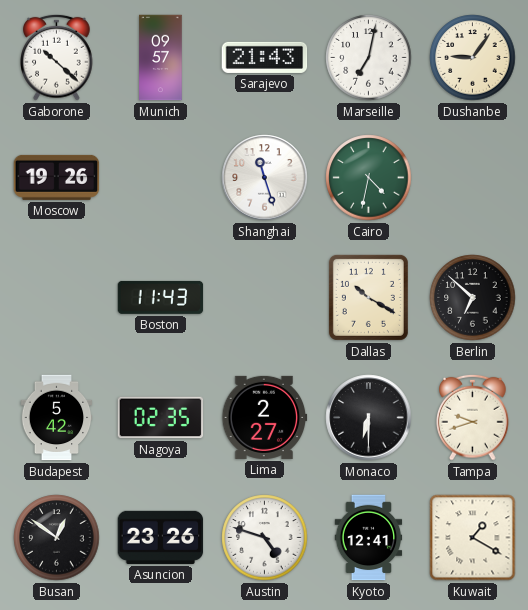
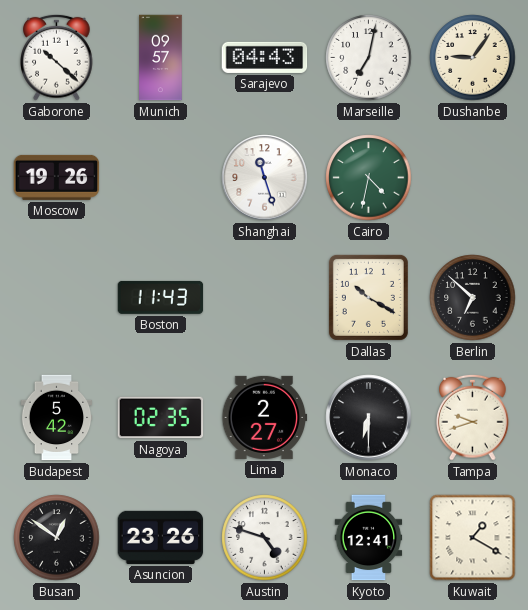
Sarajevo: 21:43 -> 04:43
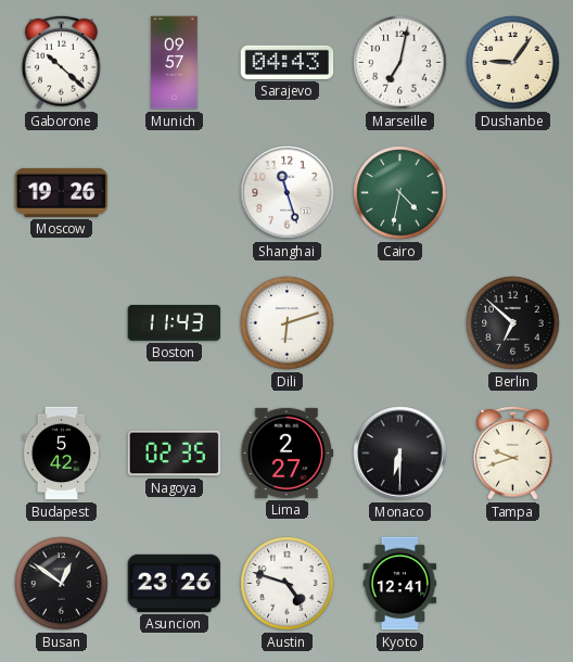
Dili: none -> 6:12
Dallas: 10:20 -> none
Kuwait: 1:20 -> none
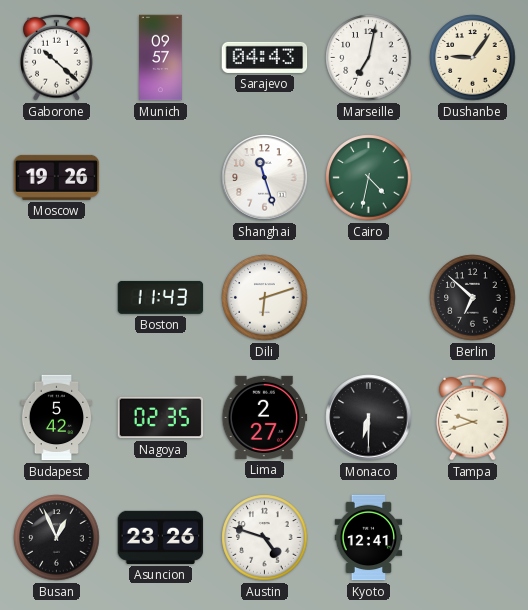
Busan: 12:51 -> 12:56
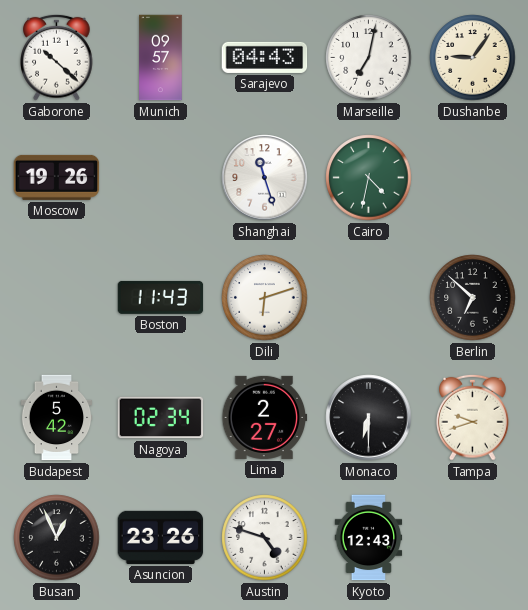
Nagoya: 02:35 -> 02:34
Kyoto: 12:41 -> 12:43
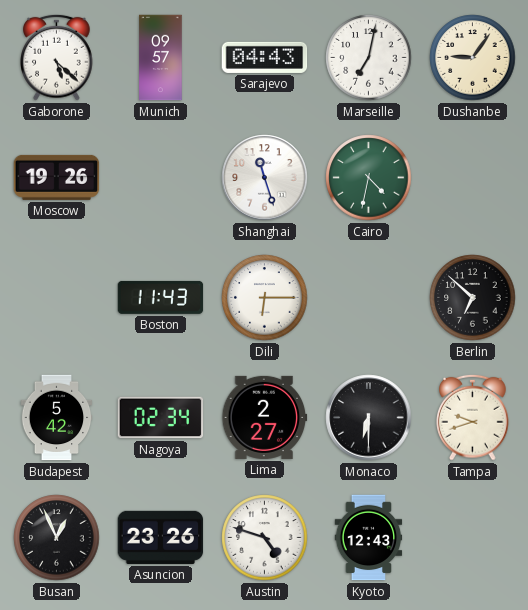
Gaborone: 10:22 -> 5:22
Dili: 6:12 -> 6:15
